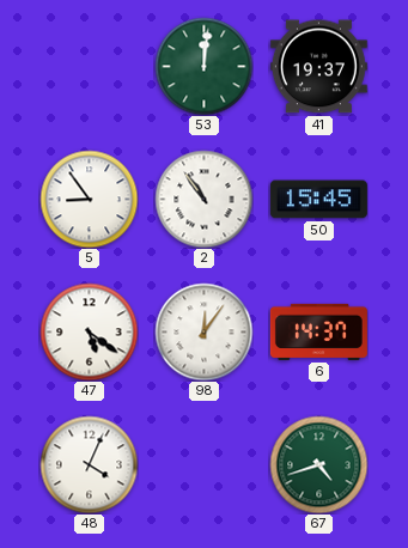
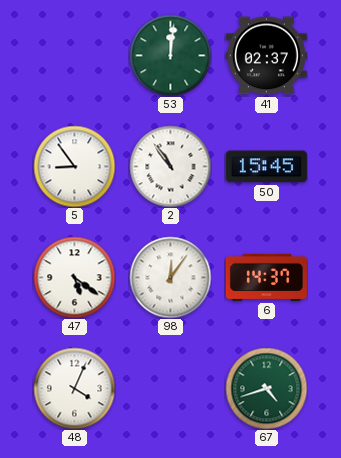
41: 19:37 -> 02:37
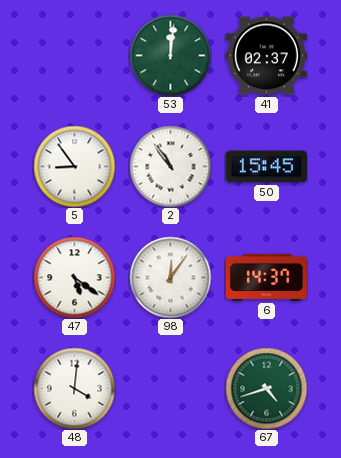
48: 4:04 -> 4:01
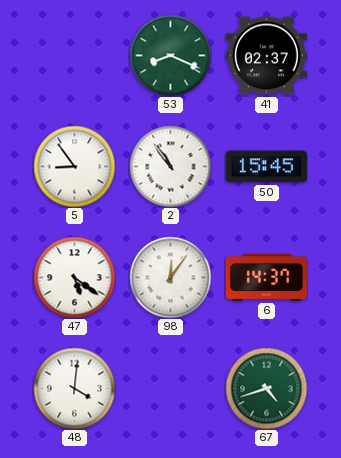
53: 12:01 -> 8:19
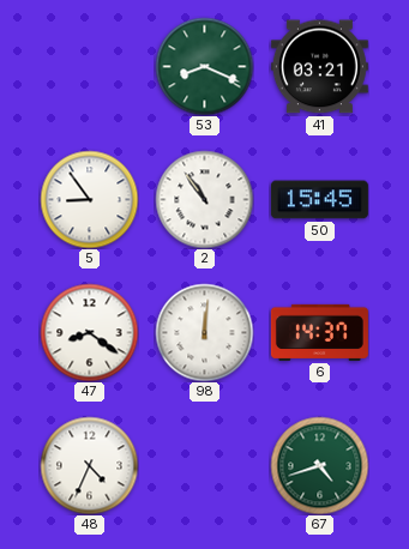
41: 02:37 -> 03:21
47: 5:21 -> 8:21
98: 12:06 -> 12:01
48: 4:01 -> 4:34
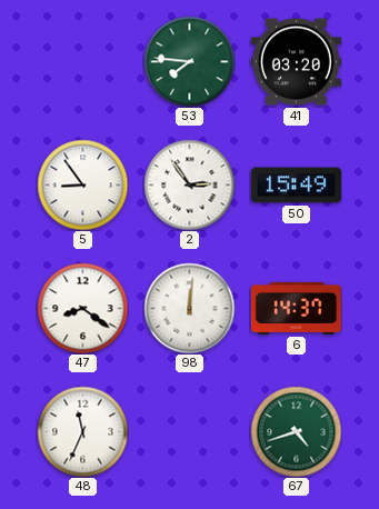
53: 8:19 -> 7:46
41: 03:21 -> 03:20
2: 10:54 -> 2:54
50: 15:45 -> 15:49
48: 4:34 -> 11:34
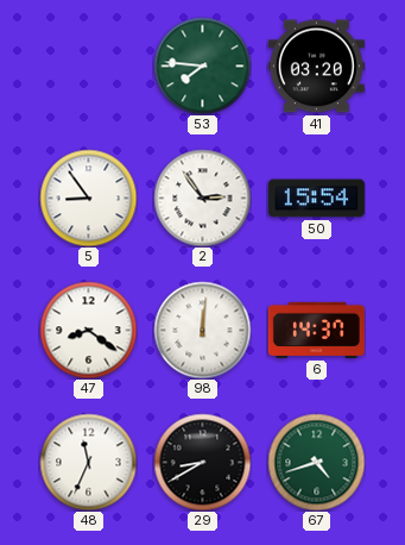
50: 15:49 -> 15:54
29: none -> 8:40
